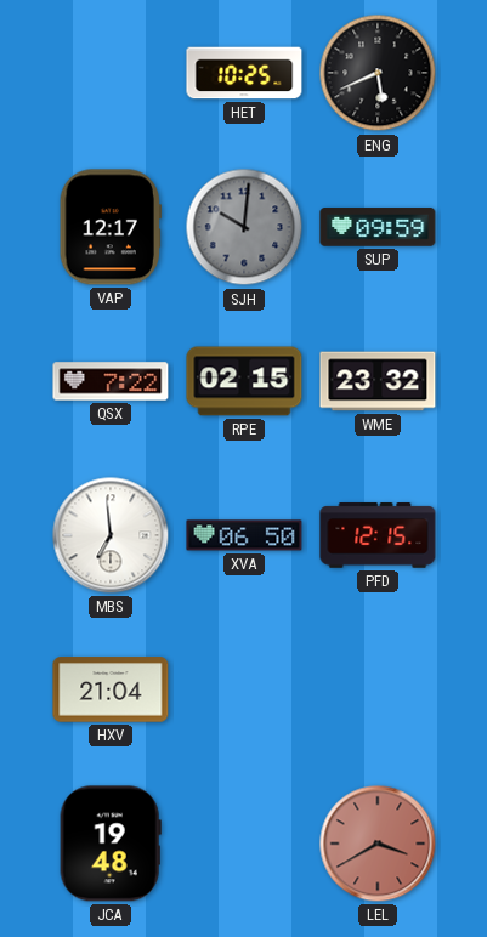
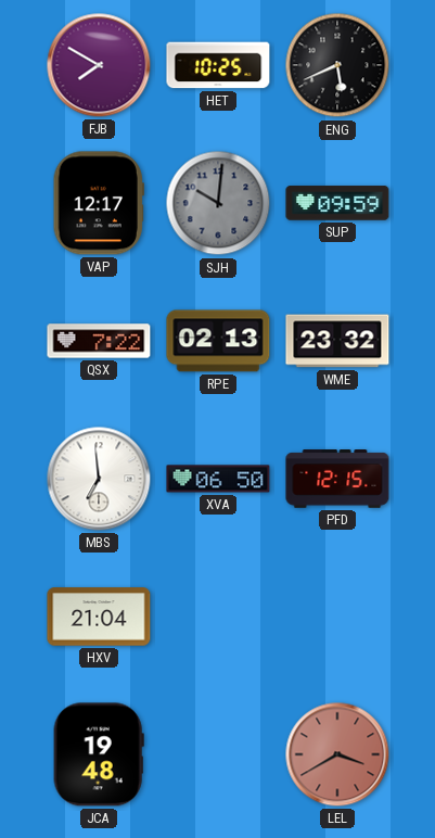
FJB: none -> 7:50
RPE: 02:15 -> 02:13
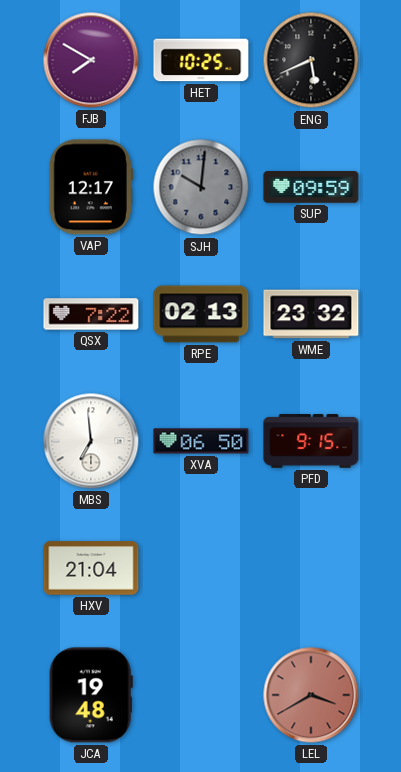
PFD: 12:15 -> 9:15
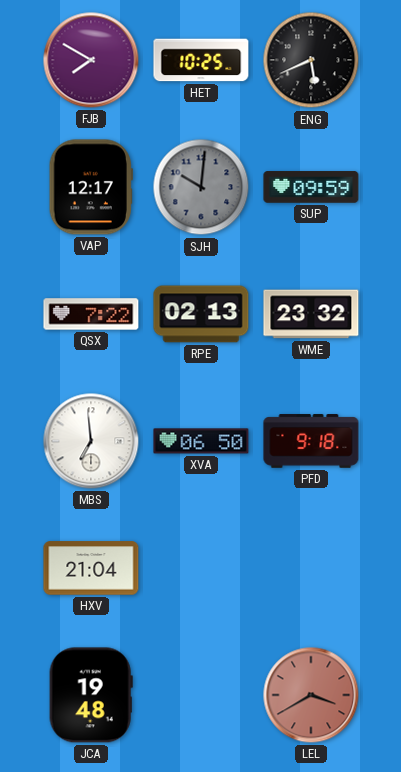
PFD: 9:15 -> 9:18
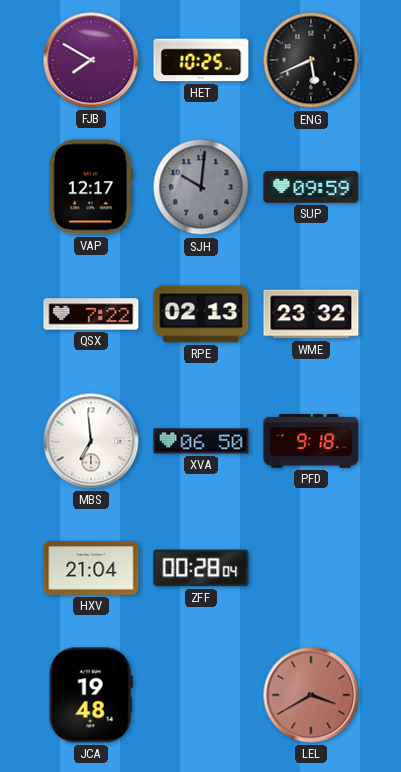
ZFF: none -> 00:28
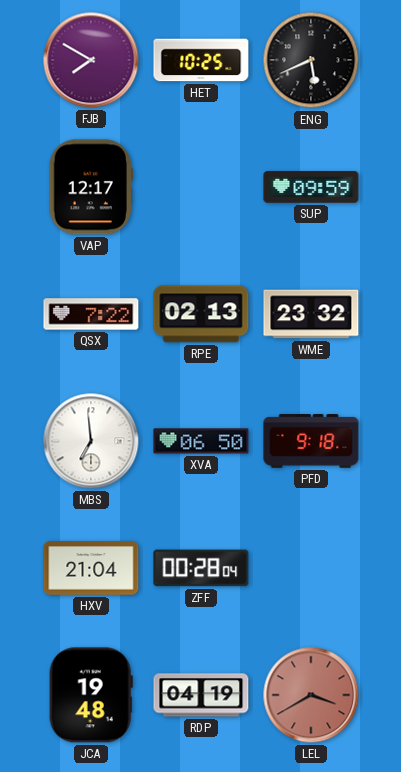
SJH: 10:01 -> none
RDP: none -> 04:19
